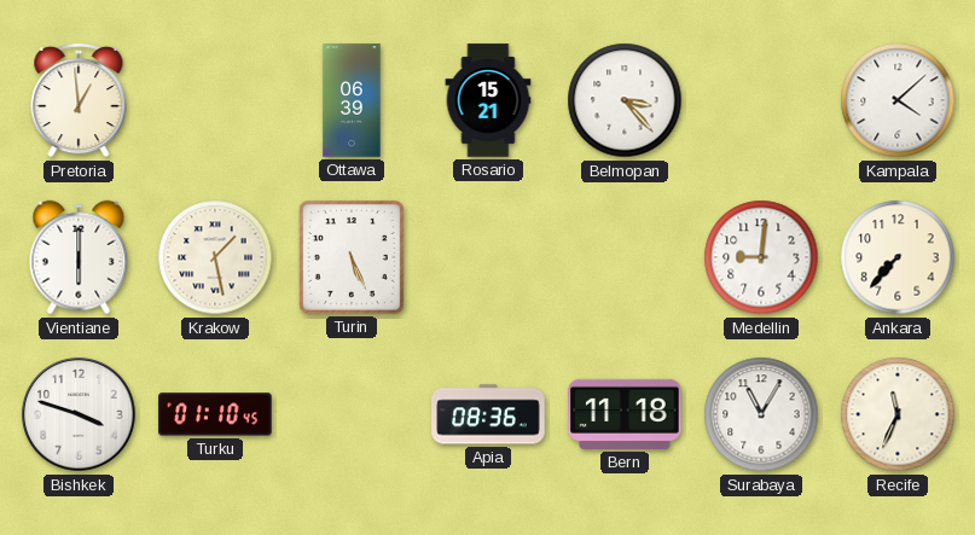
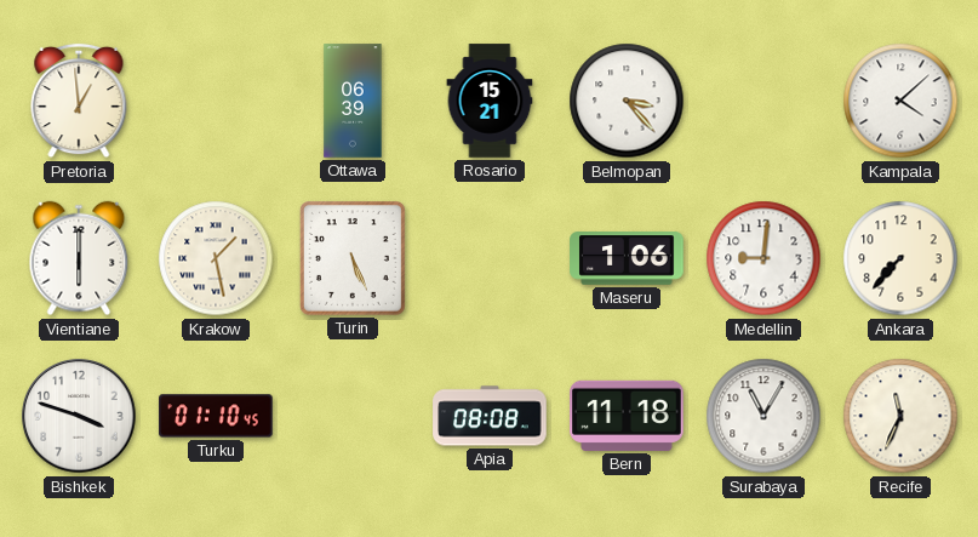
Maseru: none -> 1:06
Apia: 08:36 -> 08:08
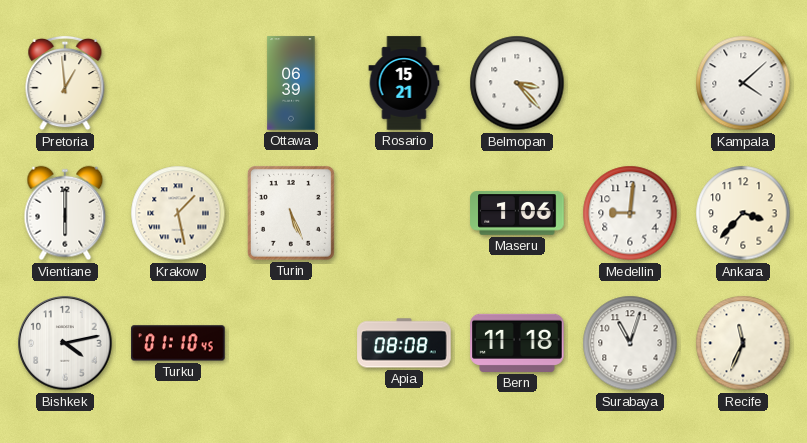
Ankara: 7:37 -> 3:37
Bishkek: 3:48 -> 4:13
Surabaya: 11:05 -> 11:03
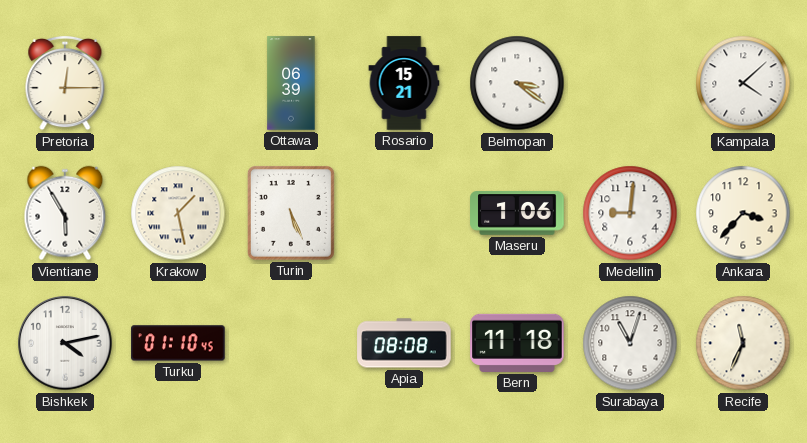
Pretoria: 12:59 -> 12:15
Belmopan: 3:23 -> 3:21
Vientiane: 6:00 -> 5:55
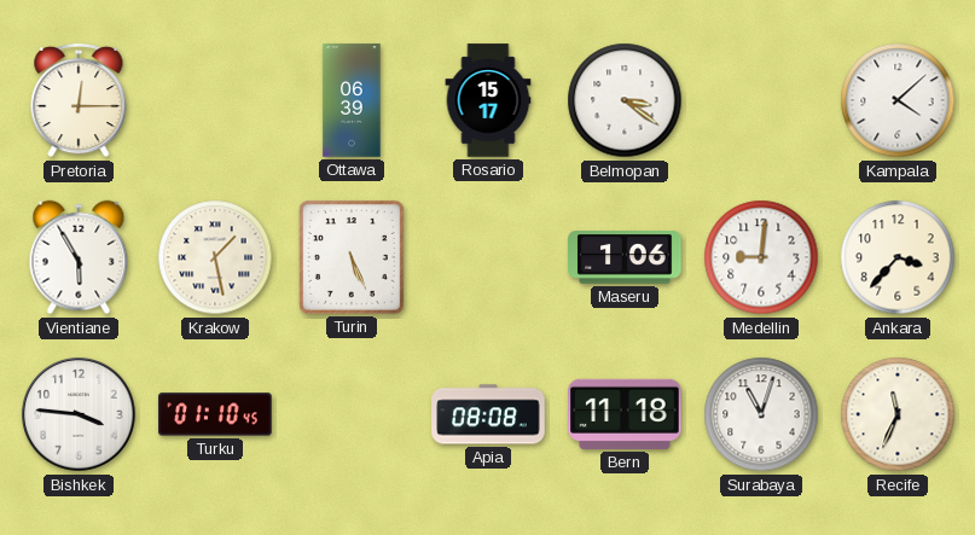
Rosario: 15:21 -> 15:17
Bishkek: 4:13 -> 3:46
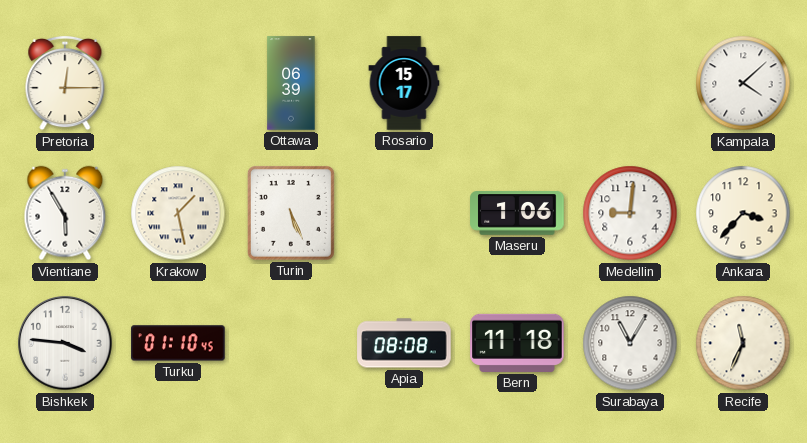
Belmopan: 3:21 -> none
Surabaya: 11:03 -> 11:05
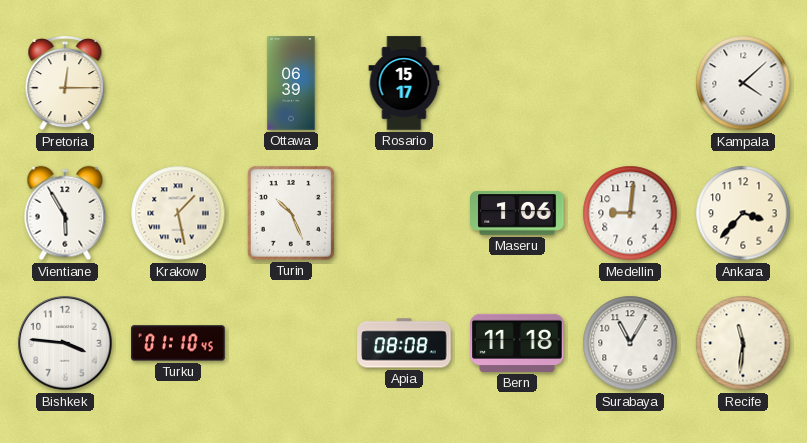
Turin: 5:26 -> 10:26
Recife: 11:34 -> 11:31
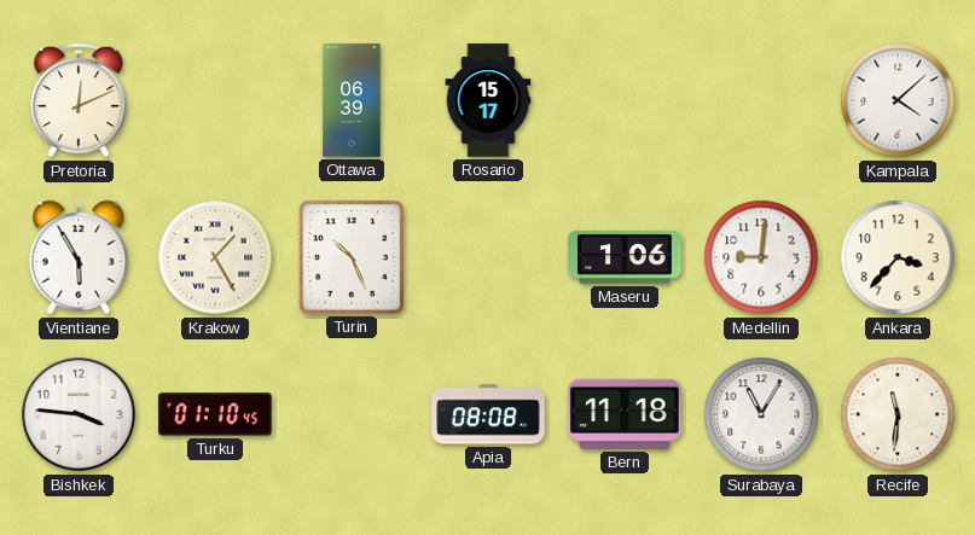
Pretoria: 12:15 -> 12:11
Krakow: 1:28 -> 1:25
